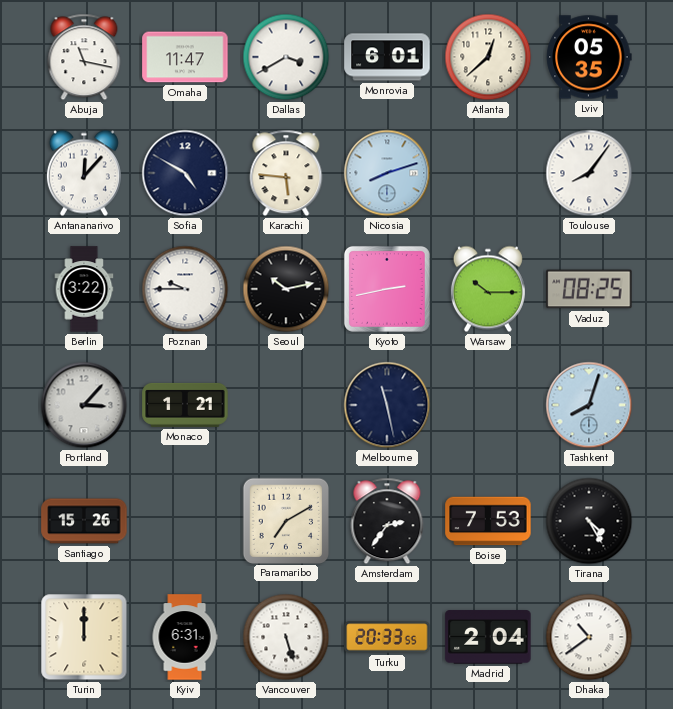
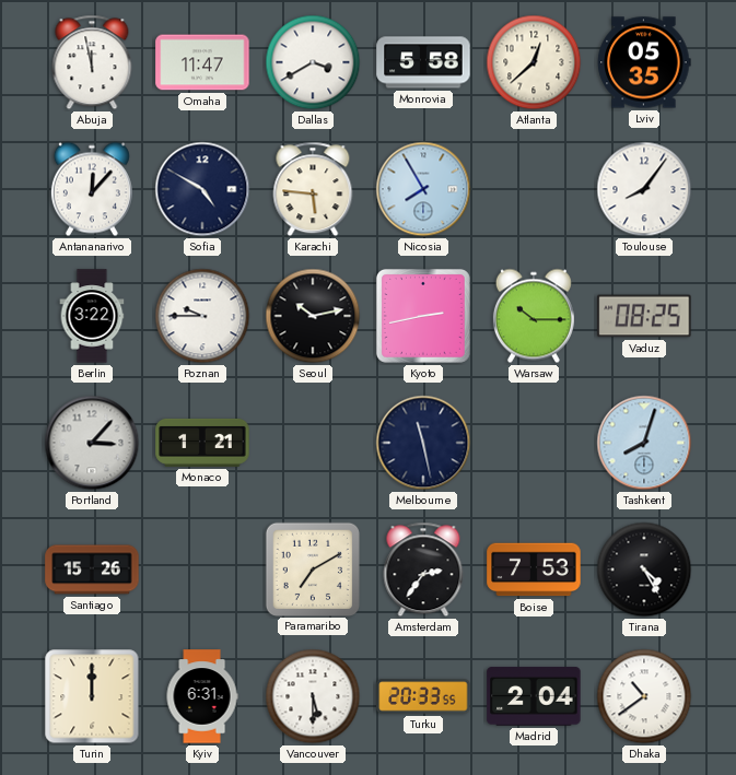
Abuja: 11:17 -> 11:58
Monrovia: 6:01 -> 5:58
Nicosia: 8:12 -> 7:55
Vancouver: 5:27 -> 5:30
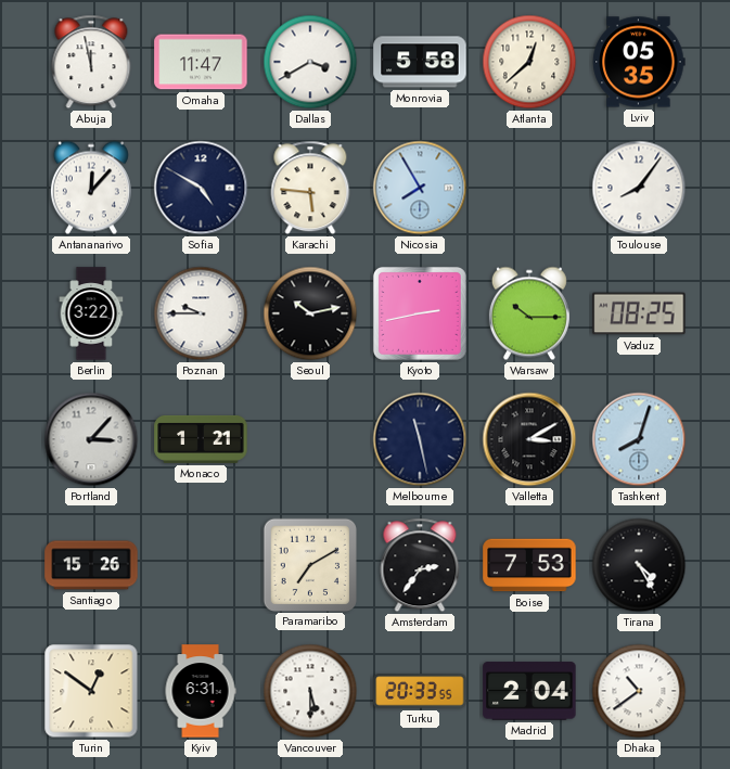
Valletta: none -> 3:10
Turin: 12:00 -> 12:51
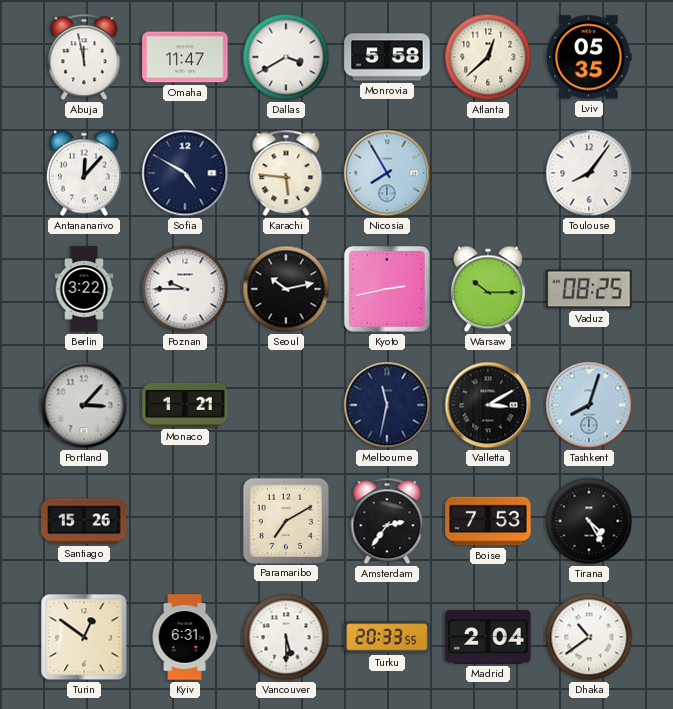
Melbourne: 11:28 -> 11:32
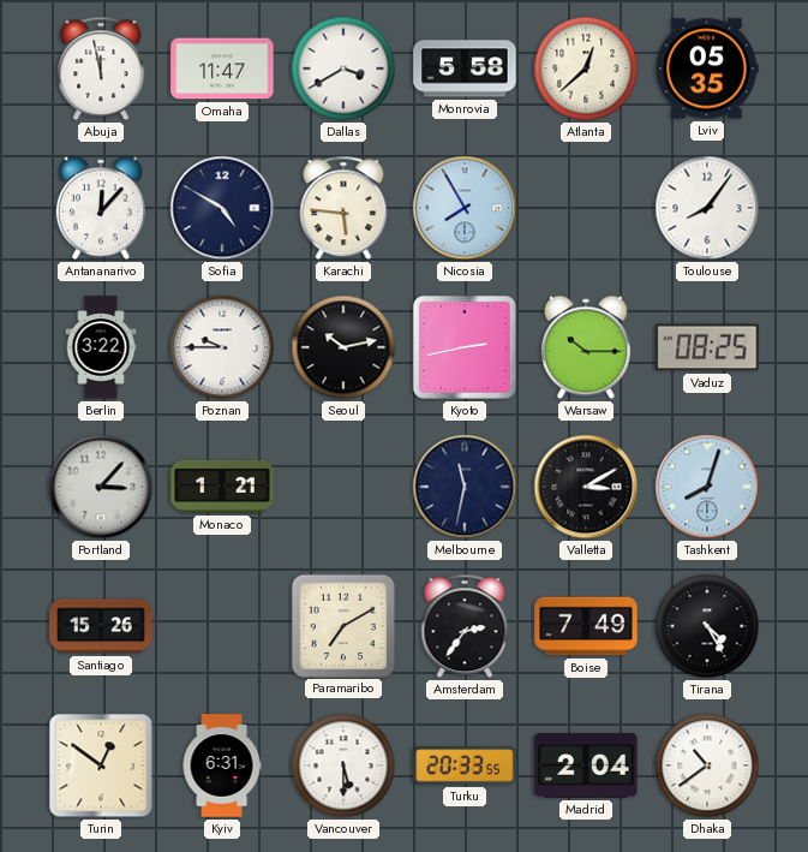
Boise: 7:53 -> 7:49
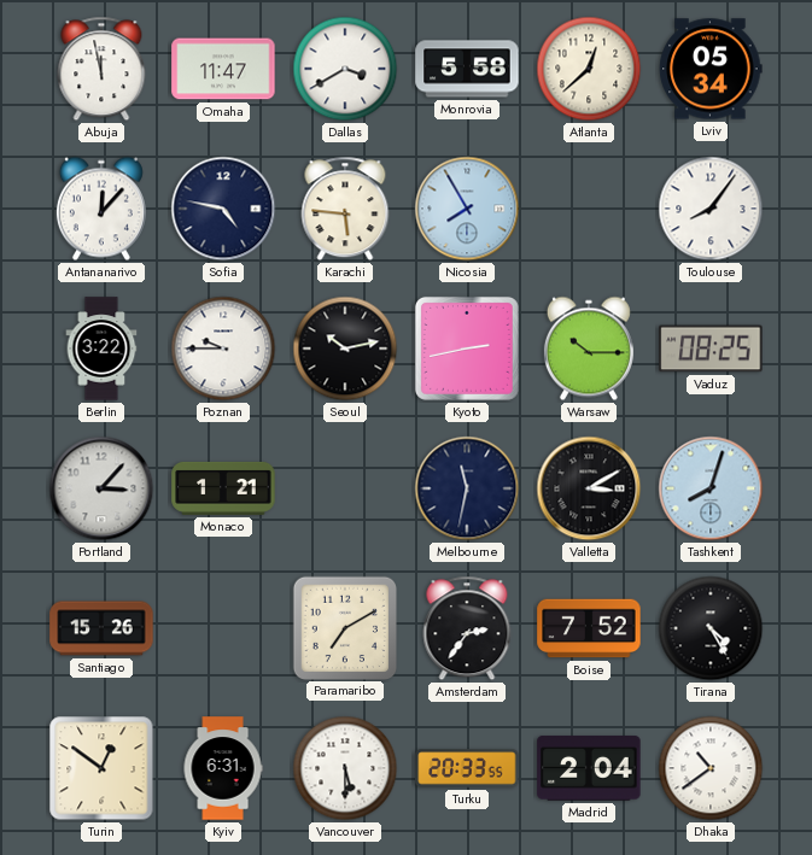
Lviv: 05:35 -> 05:34
Sofia: 4:50 -> 4:47
Boise: 7:49 -> 7:52
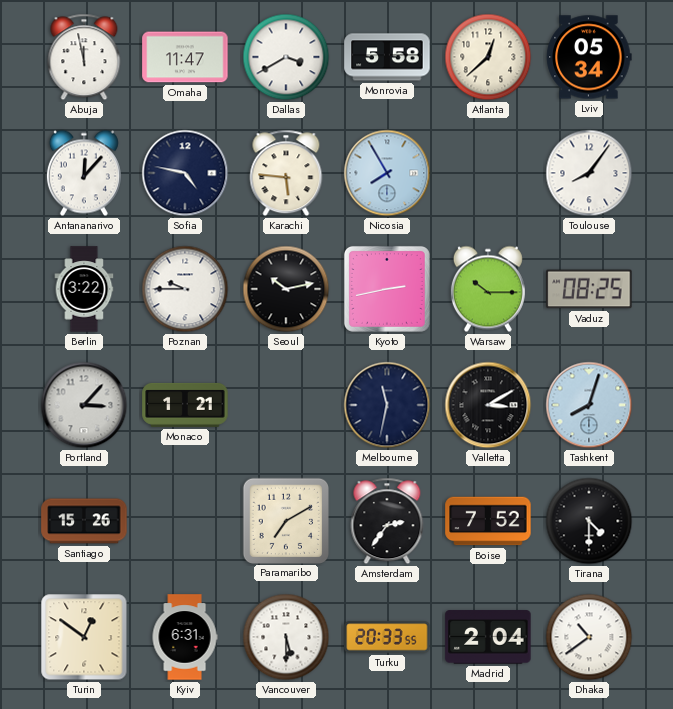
Tirana: 4:25 -> 4:30
